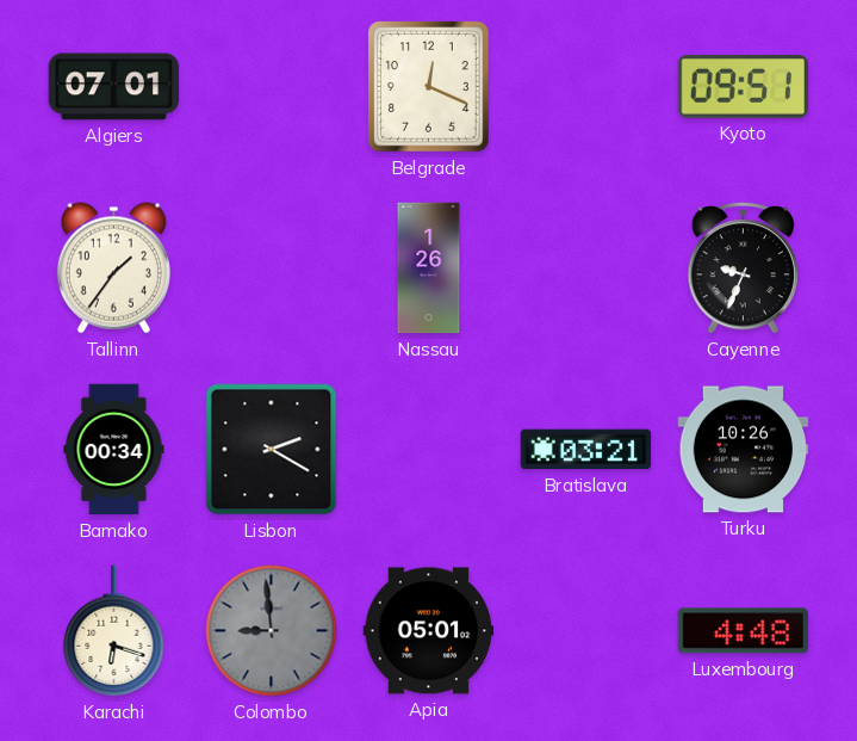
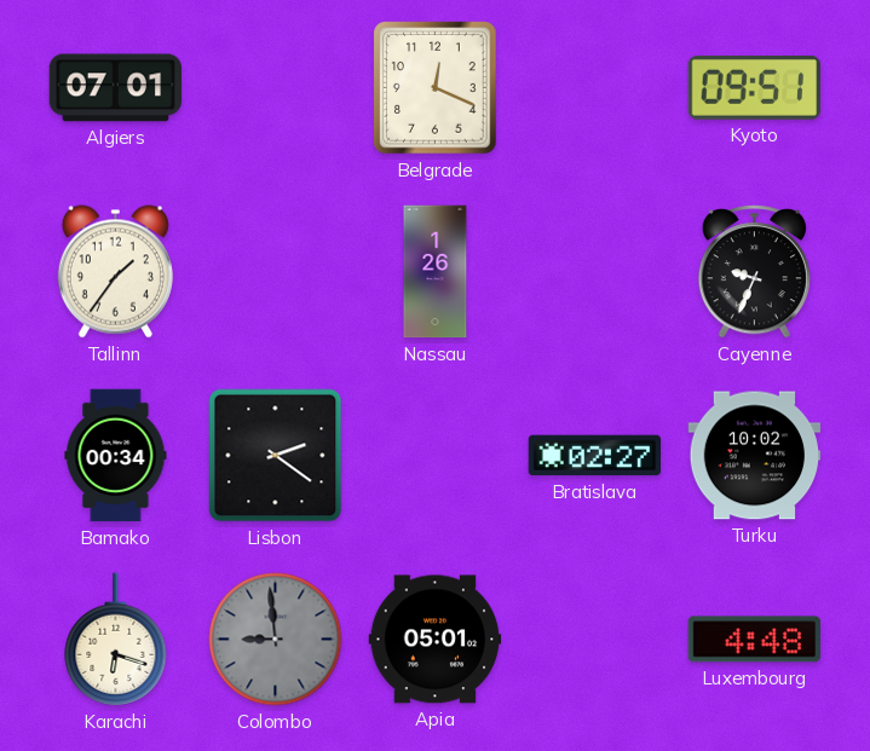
Lisbon: 2:20 -> 2:21
Bratislava: 03:21 -> 02:27
Turku: 10:26 -> 10:02
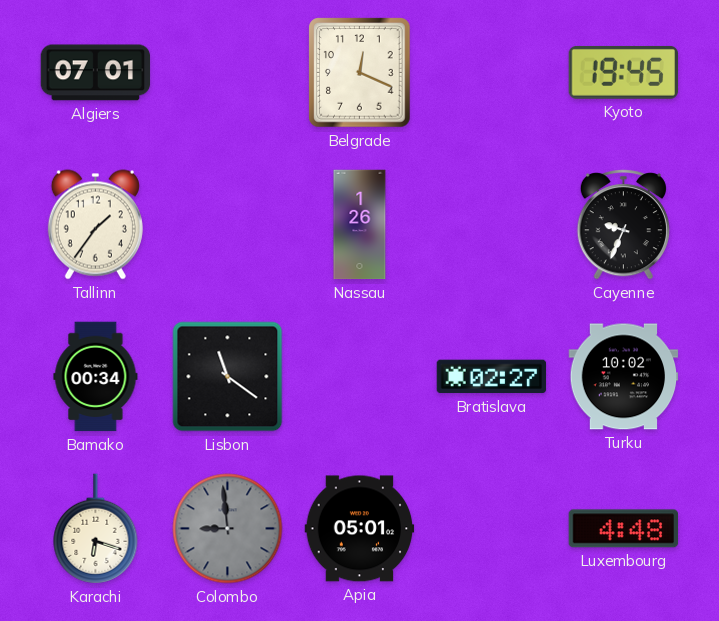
Kyoto: 09:51 -> 19:45
Lisbon: 2:21 -> 11:21
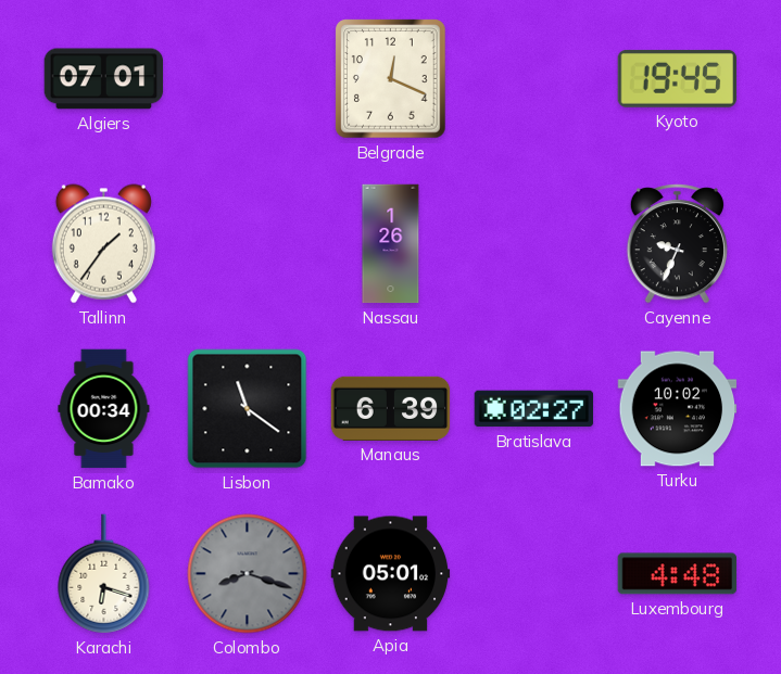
Manaus: none -> 6:39
Colombo: 8:59 -> 8:18
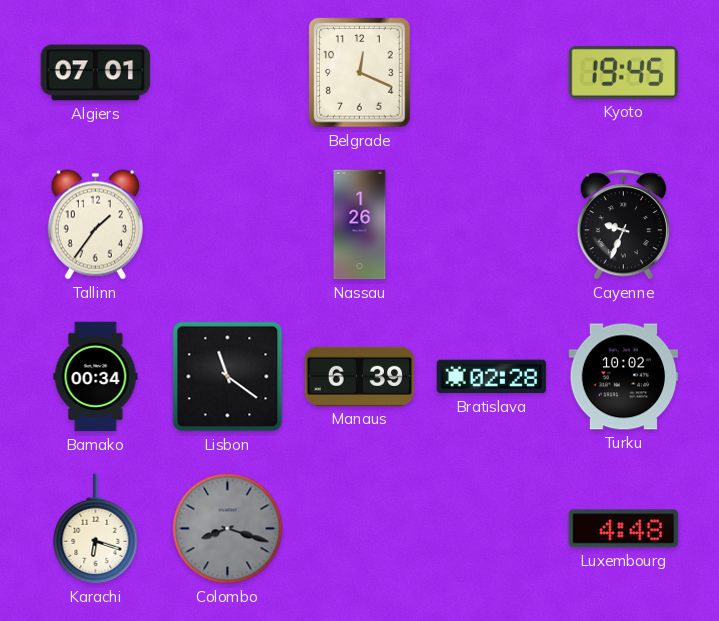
Bratislava: 02:27 -> 02:28
Apia: 05:01 -> none
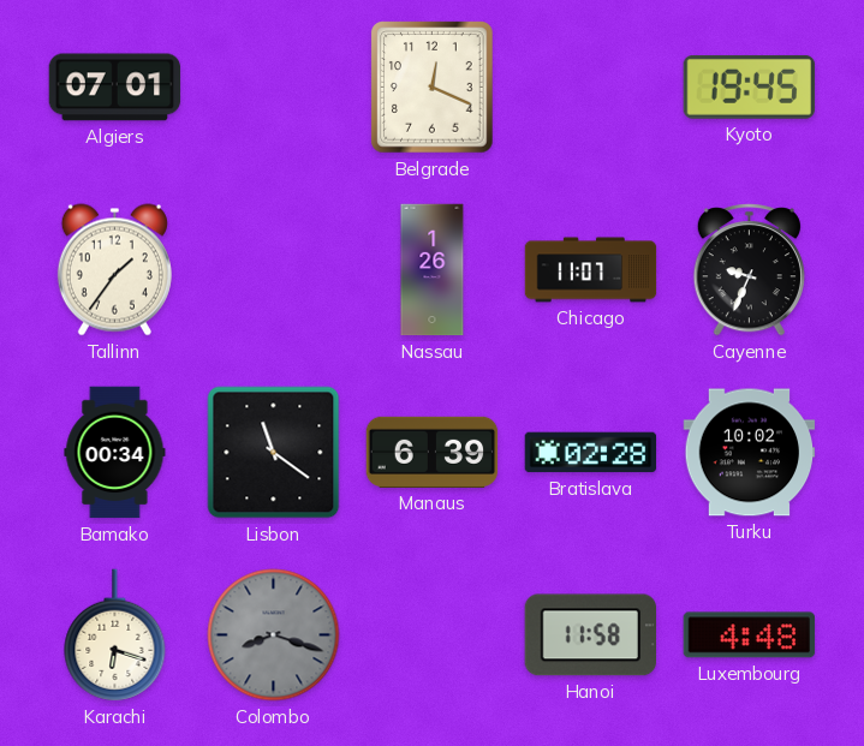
Chicago: none -> 11:07
Hanoi: none -> 11:58
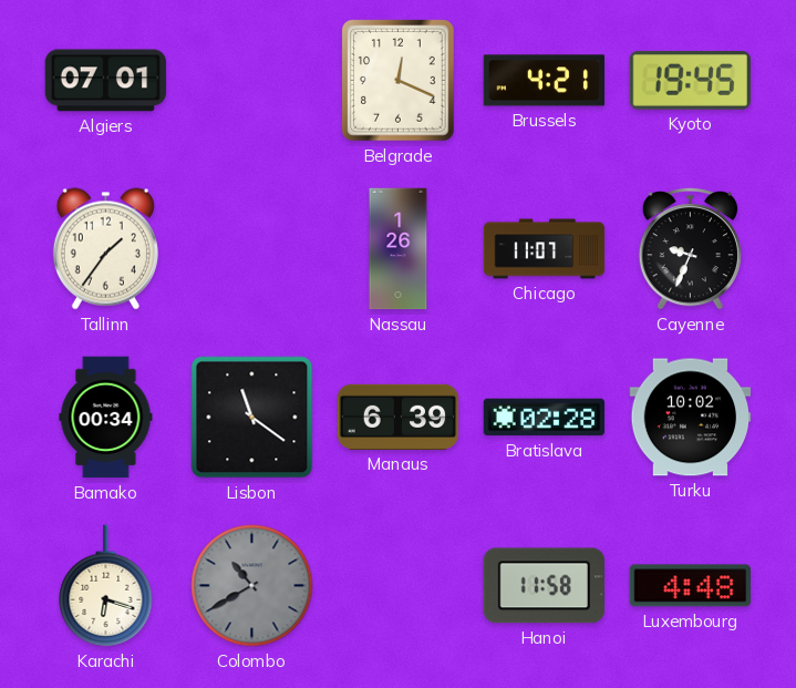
Brussels: none -> 4:21
Colombo: 8:18 -> 10:40
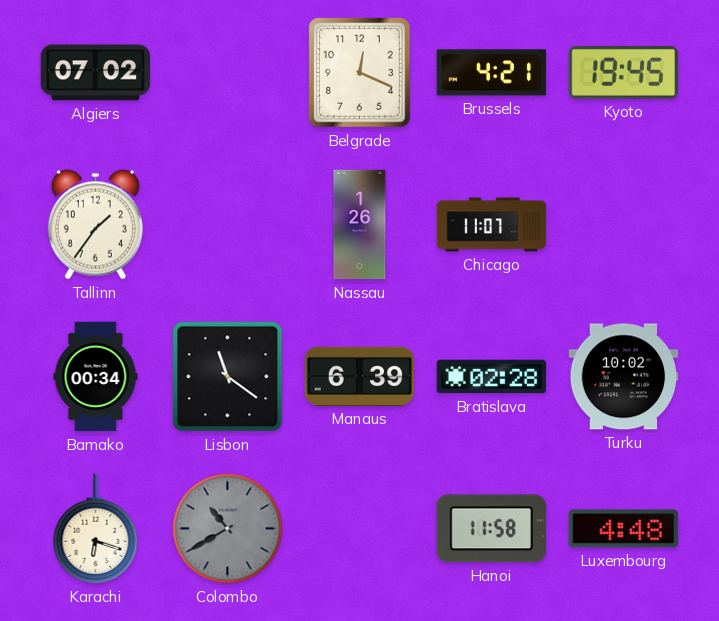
Algiers: 07:01 -> 07:02
Cayenne: 9:34 -> none
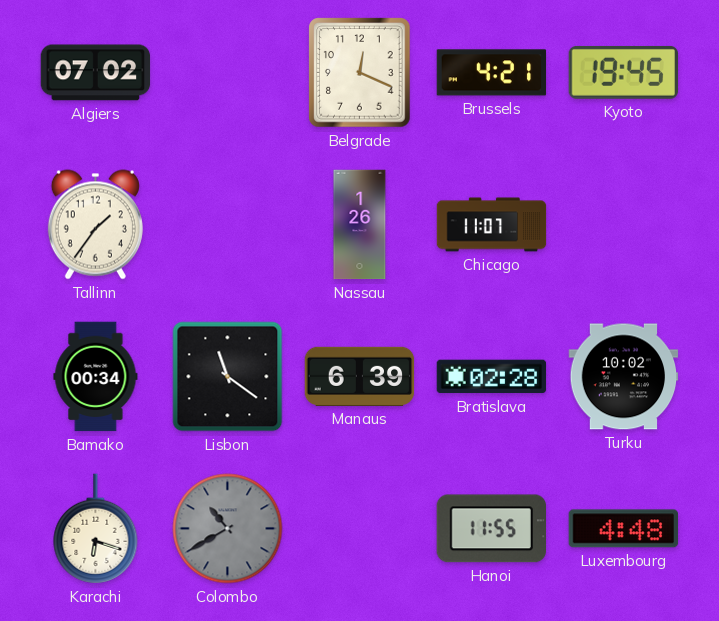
Hanoi: 11:58 -> 11:55
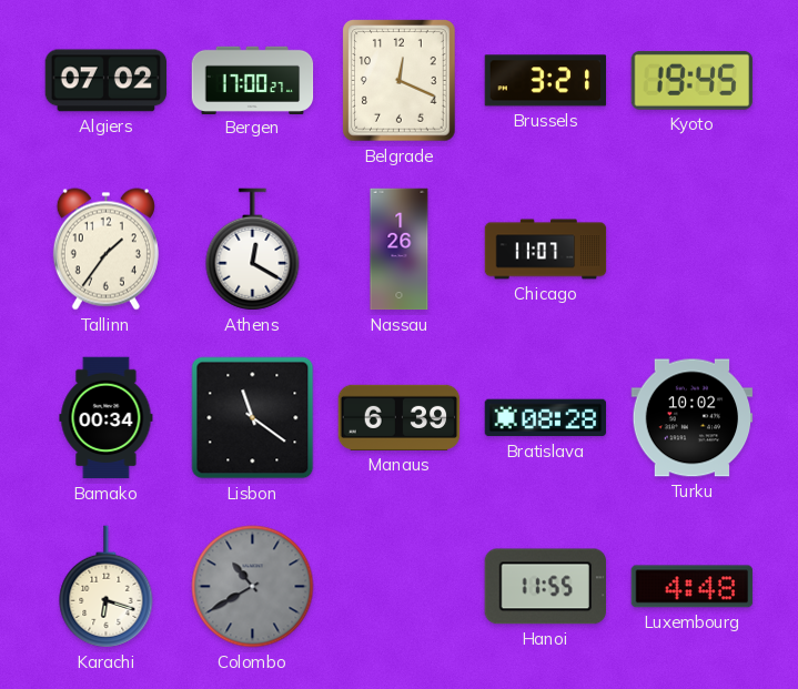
Bergen: none -> 17:00
Brussels: 4:21 -> 3:21
Athens: none -> 12:20
Bratislava: 02:28 -> 08:28
